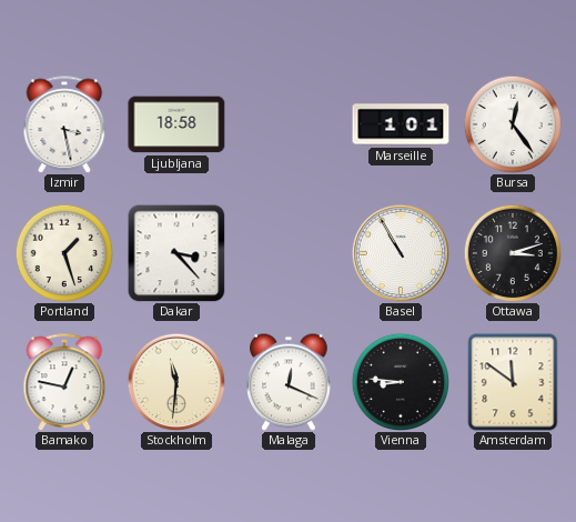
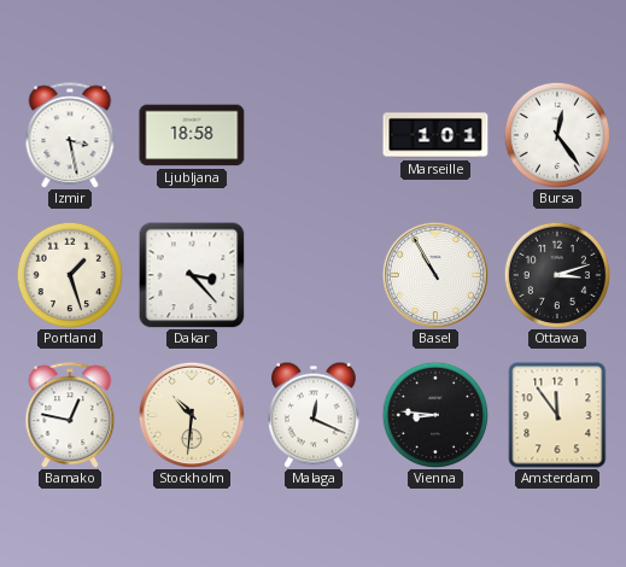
Stockholm: 11:31 -> 10:31
Amsterdam: 11:51 -> 11:54
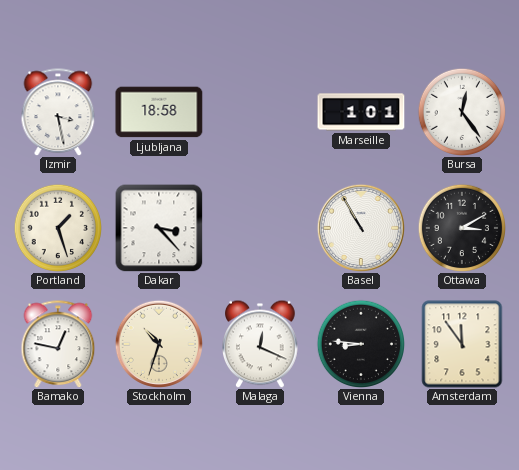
Ottawa: 3:12 -> 3:10
Stockholm: 10:31 -> 10:33
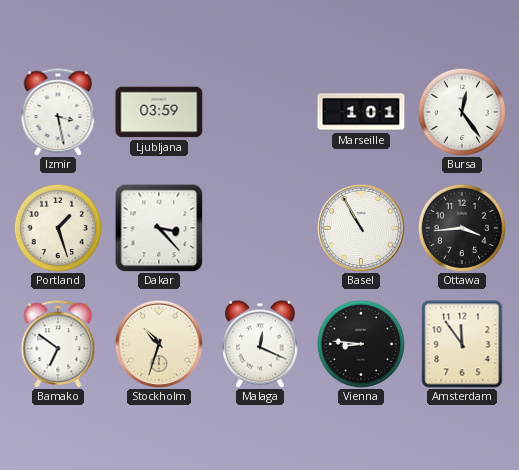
Ljubljana: 18:58 -> 03:59
Ottawa: 3:10 -> 3:44
Bamako: 12:47 -> 6:51
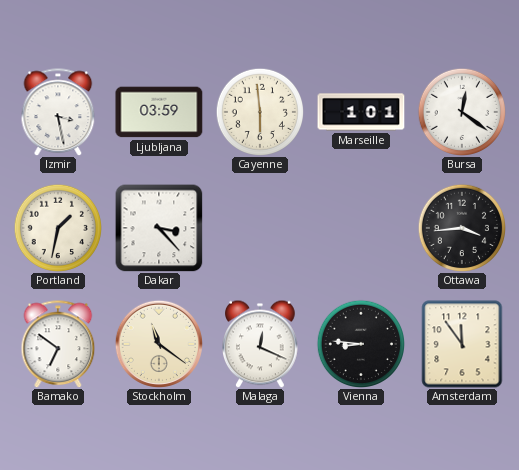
Cayenne: none -> 5:59
Bursa: 12:24 -> 12:21
Portland: 1:27 -> 1:32
Basel: 10:55 -> none
Stockholm: 10:33 -> 11:21
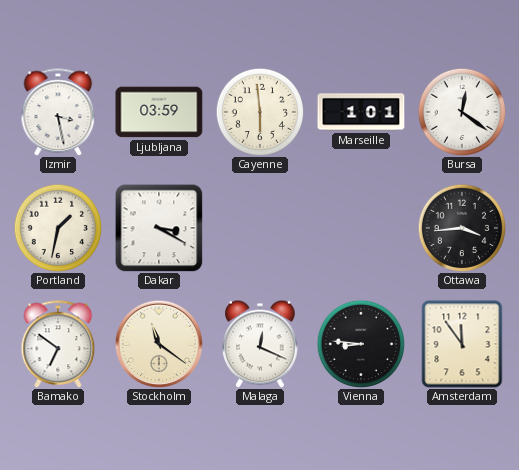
Dakar: 3:23 -> 3:20
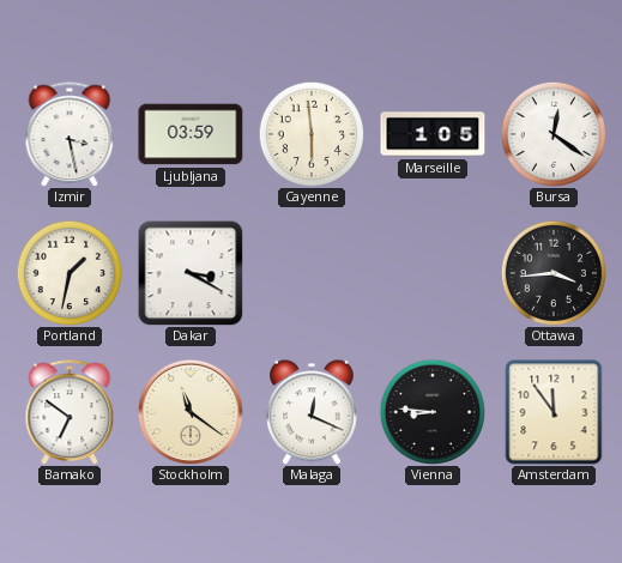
Marseille: 1:01 -> 1:05
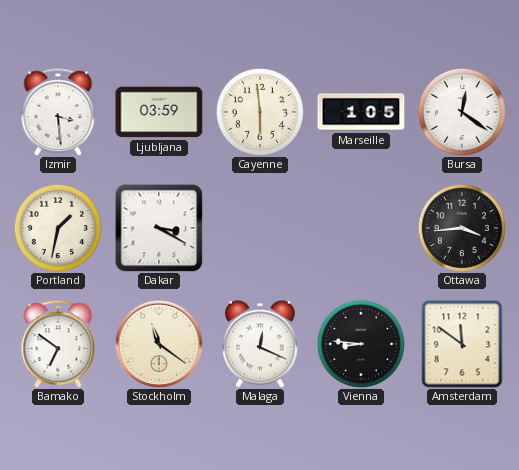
Izmir: 3:28 -> 3:29
Amsterdam: 11:54 -> 11:51
